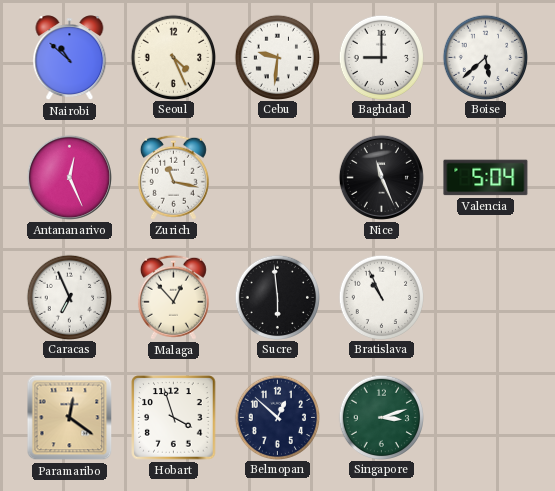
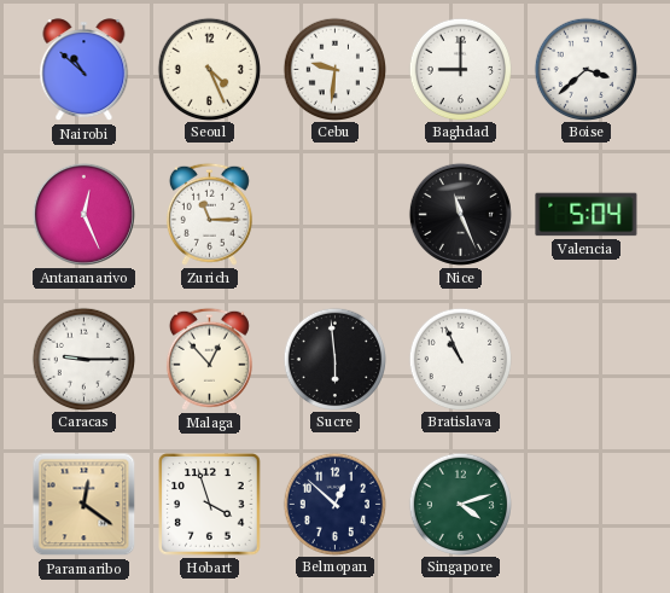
Boise: 5:38 -> 3:38
Zurich: 11:17 -> 11:15
Caracas: 6:56 -> 9:15
Singapore: 3:12 -> 4:12
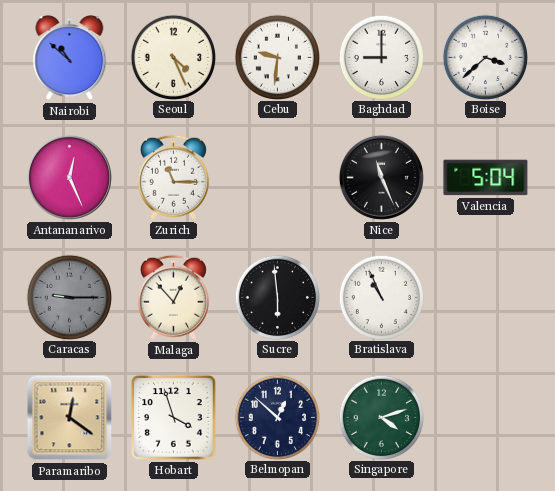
Caracas dial: white -> grey
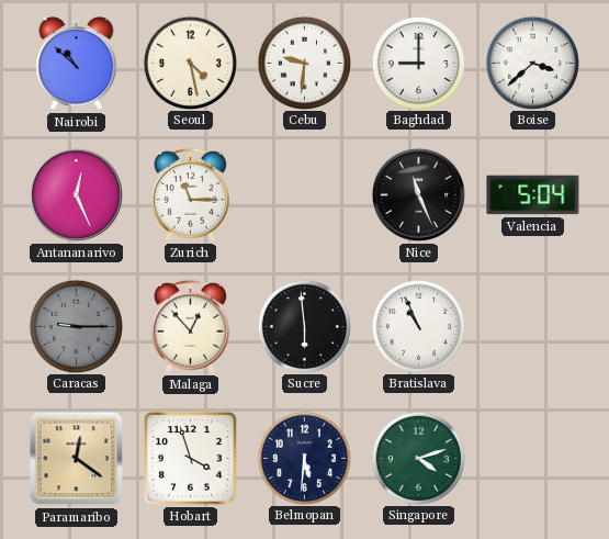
Seoul: 4:26 -> 4:28
Belmopan: 12:52 -> 5:31
